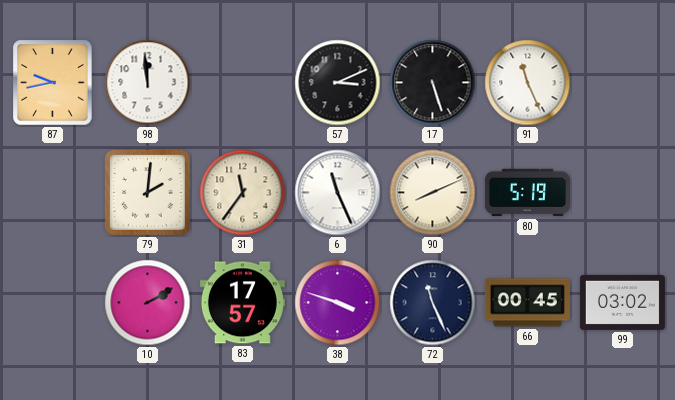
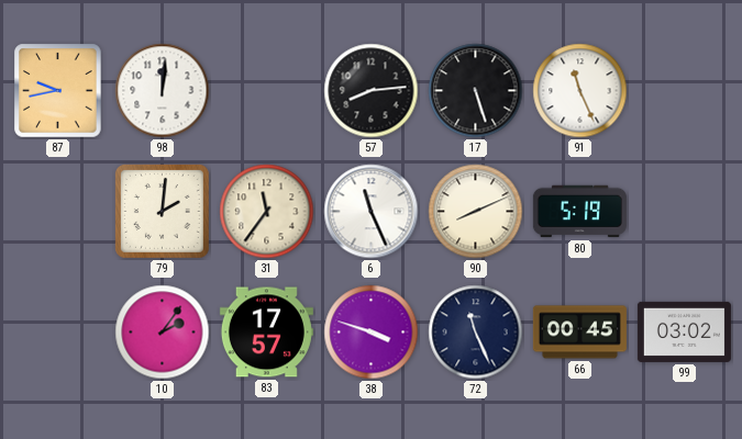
98: 11:59 -> 12:01
57: 3:11 -> 8:14
10: 2:10 -> 2:06
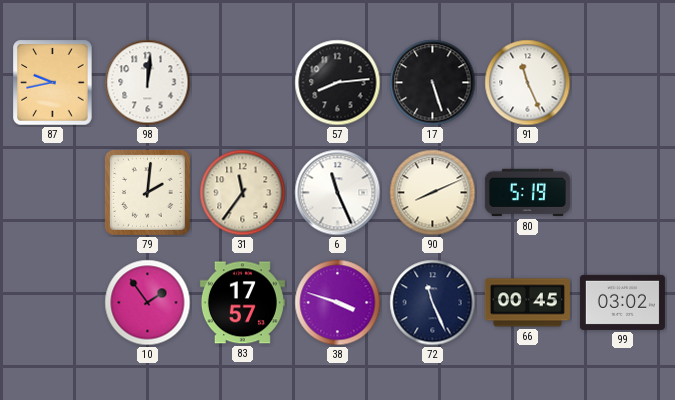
10: 2:06 -> 1:54
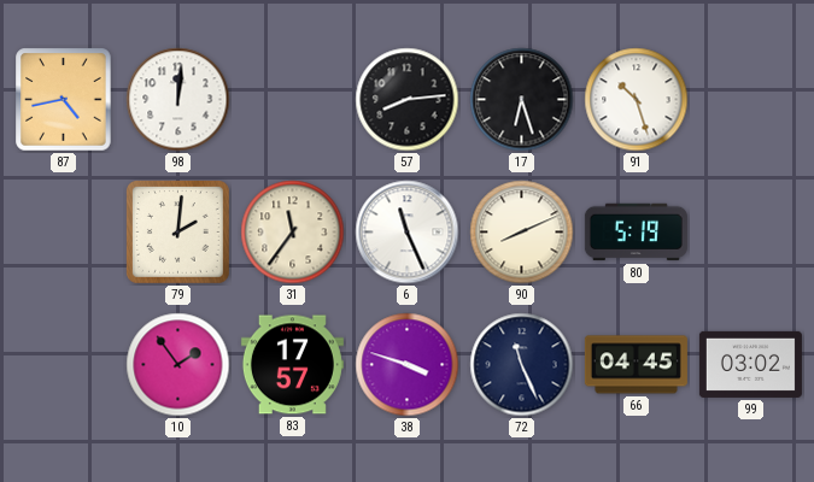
87: 9:43 -> 4:43
17: 5:27 -> 6:27
91: 11:26 -> 10:27
66: 00:45 -> 04:45
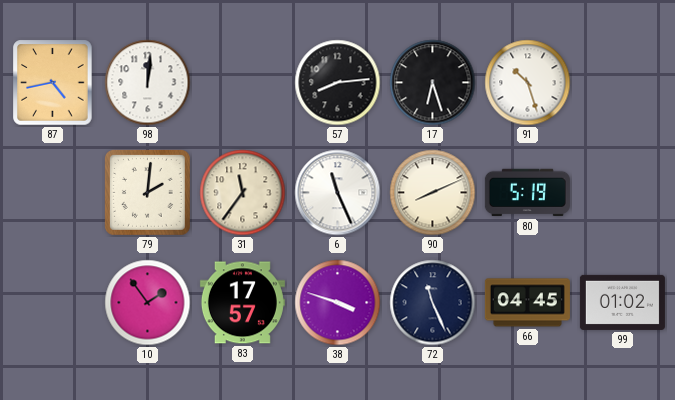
99: 03:02 -> 01:02
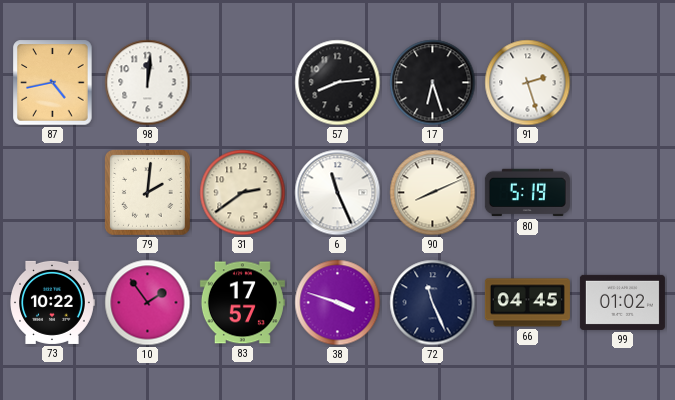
91: 10:27 -> 2:27
31: 11:36 -> 2:39
73: none -> 10:22
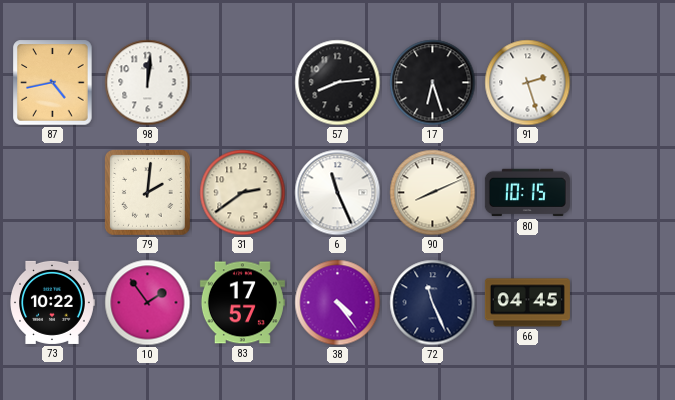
80: 5:19 -> 10:15
38: 3:48 -> 4:24
99: 01:02 -> none
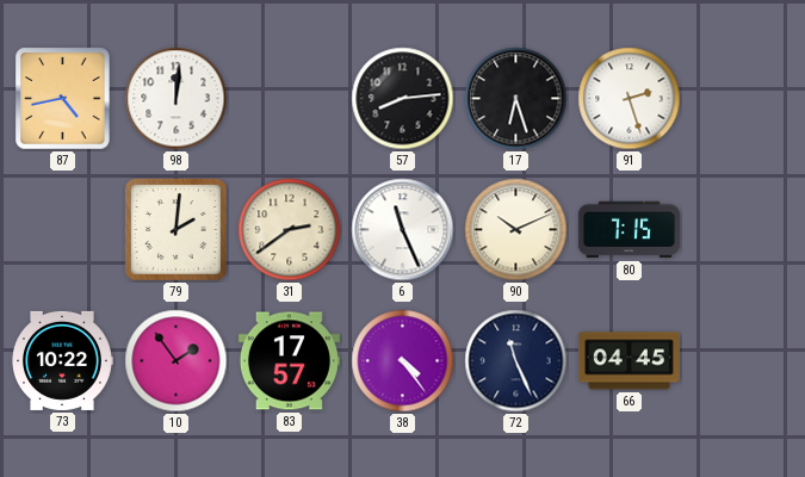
90: 8:11 -> 10:11
80: 10:15 -> 7:15
